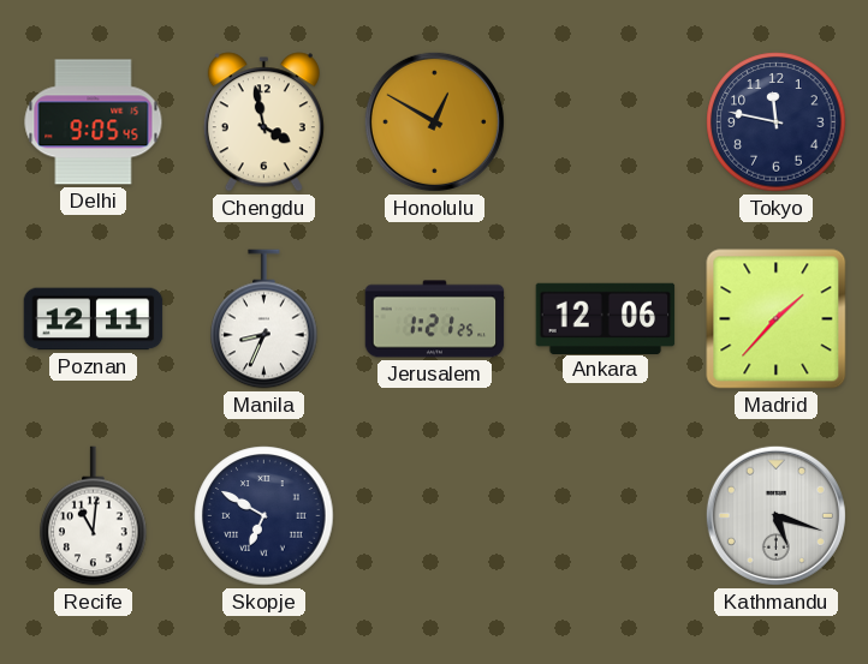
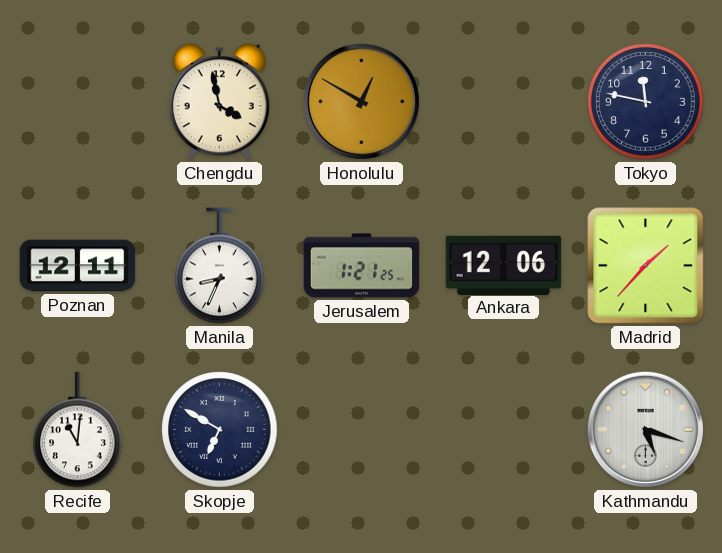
Delhi: 9:05 -> none
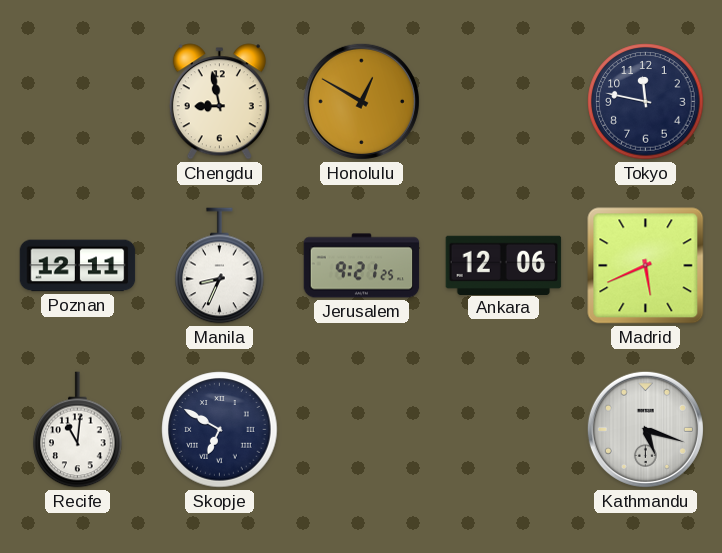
Chengdu: 3:58 -> 8:58
Jerusalem: 1:21 -> 9:21
Madrid: 1:37 -> 5:41
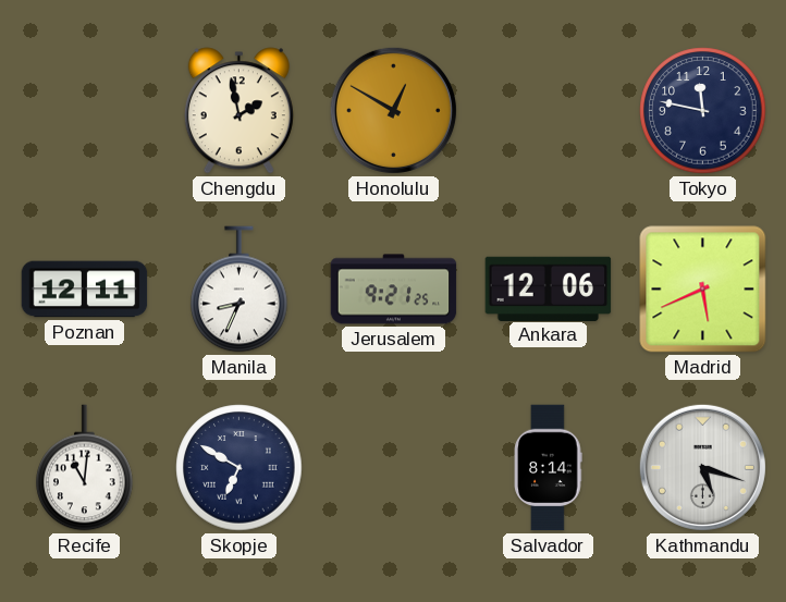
Chengdu: 8:58 -> 1:58
Salvador: none -> 8:14
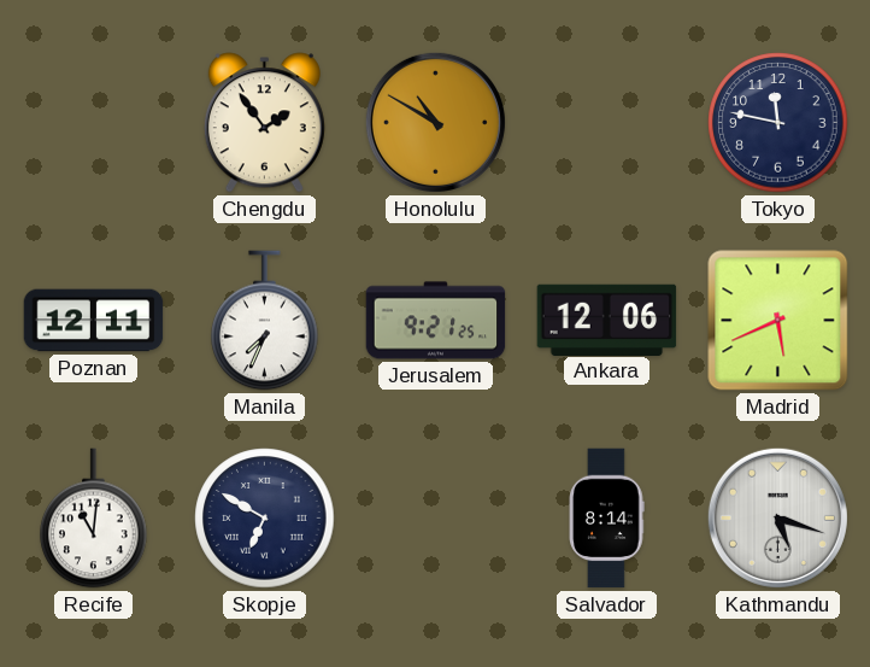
Chengdu: 1:58 -> 1:54
Honolulu: 12:50 -> 10:50
Manila: 8:34 -> 7:34
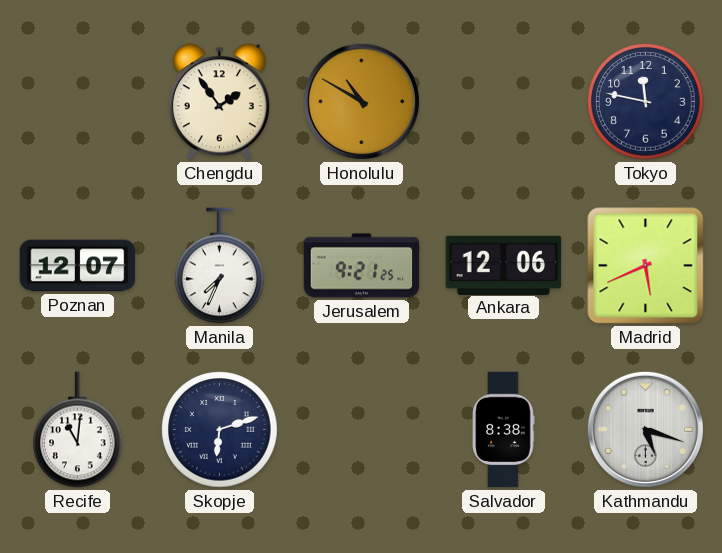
Poznan: 12:11 -> 12:07
Skopje: 6:50 -> 6:12
Salvador: 8:14 -> 8:38
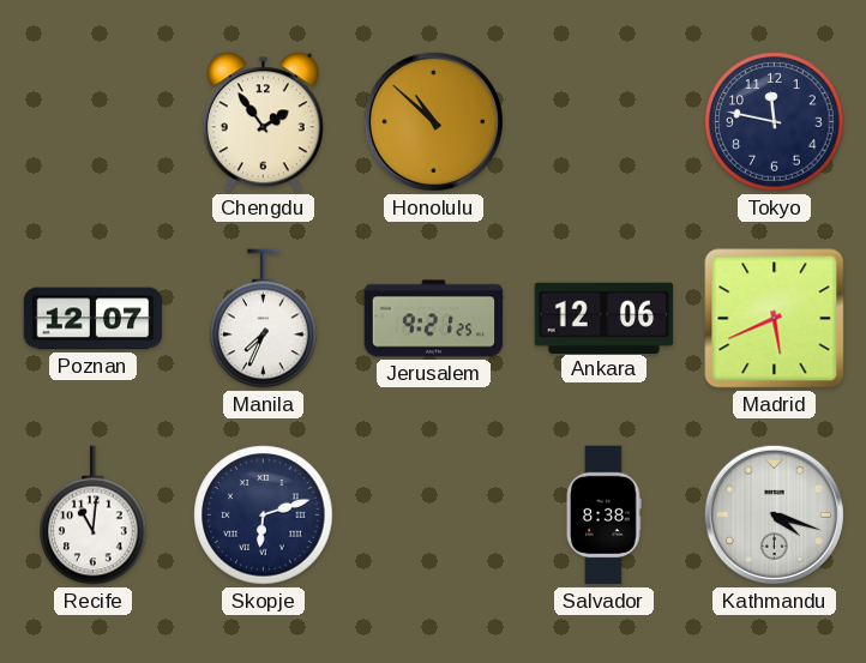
Honolulu: 10:50 -> 10:52
Kathmandu: 5:18 -> 4:18
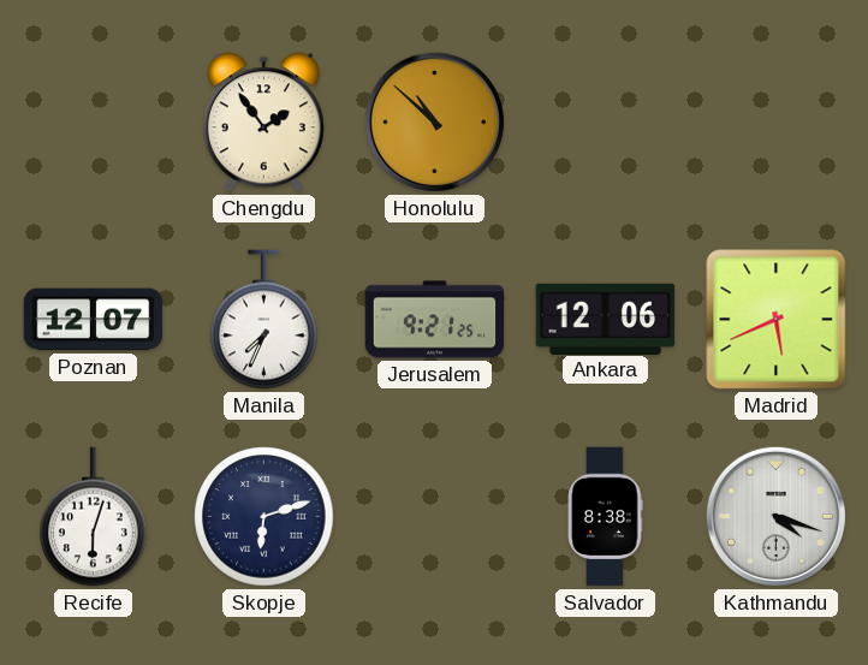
Tokyo: 11:47 -> none
Recife: 11:01 -> 6:03
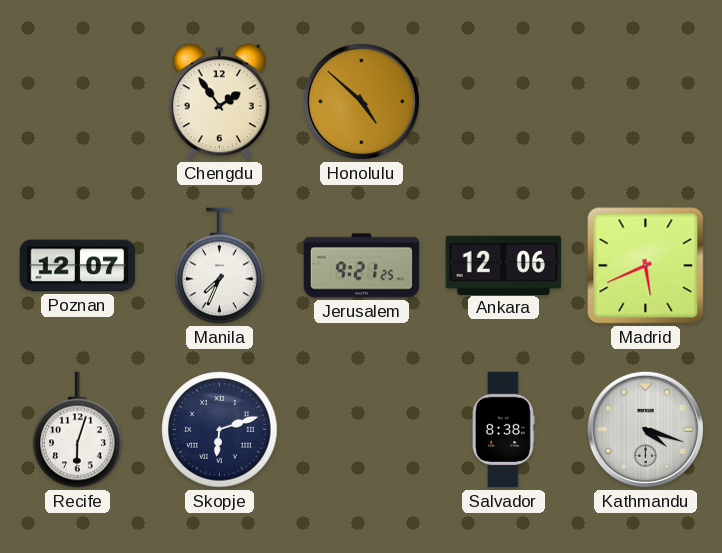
Honolulu: 10:52 -> 4:52
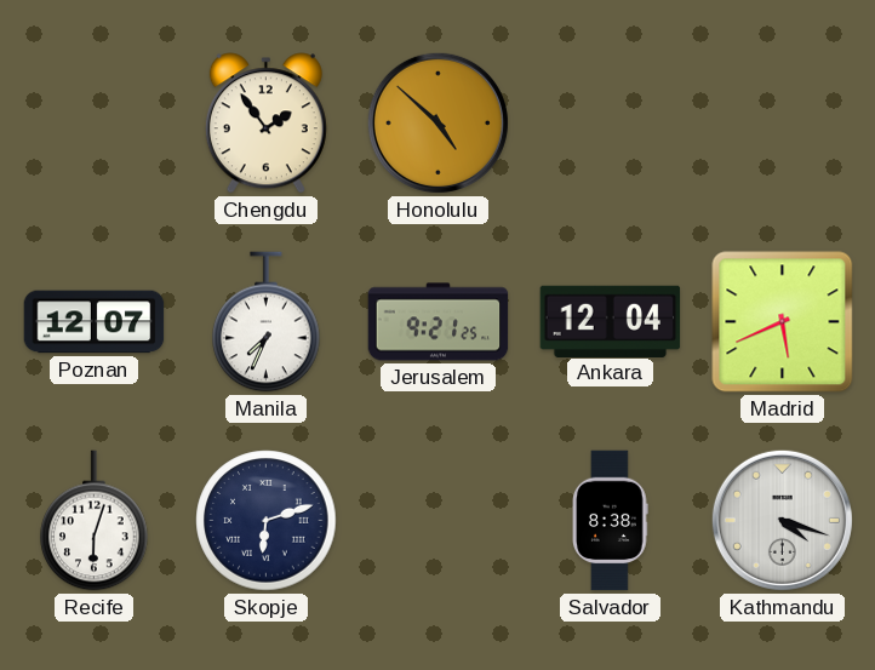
Ankara: 12:06 -> 12:04
